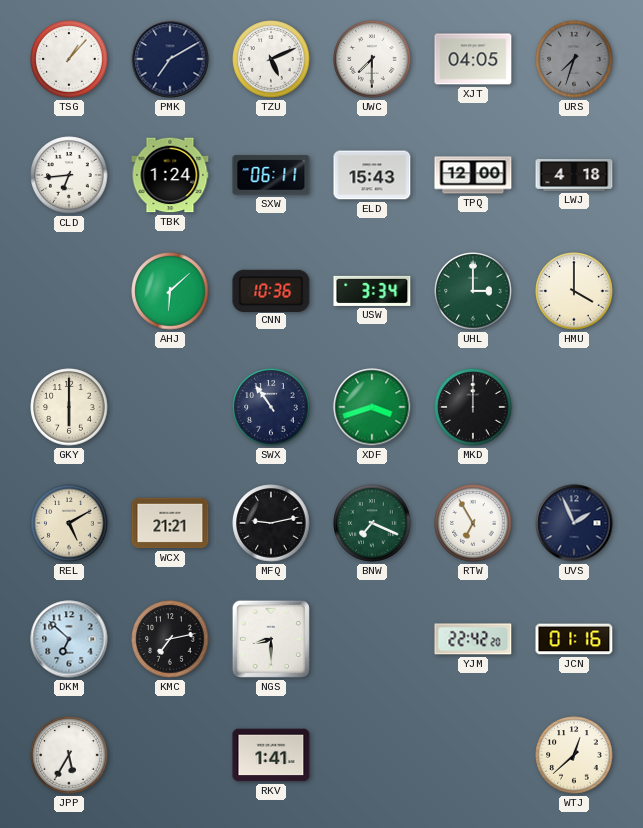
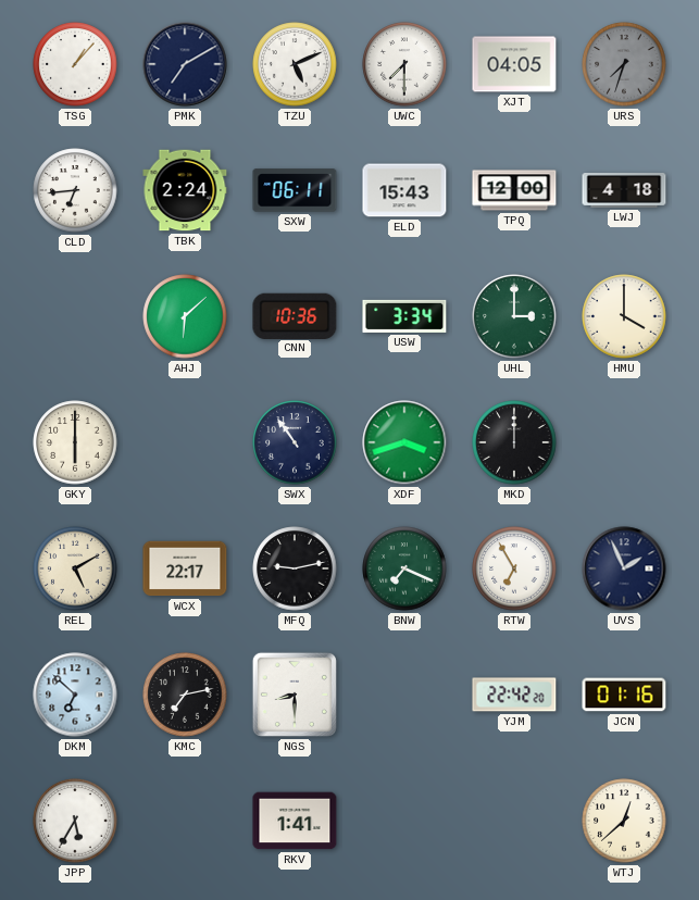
TBK: 1:24 -> 2:24
WCX: 21:21 -> 22:17
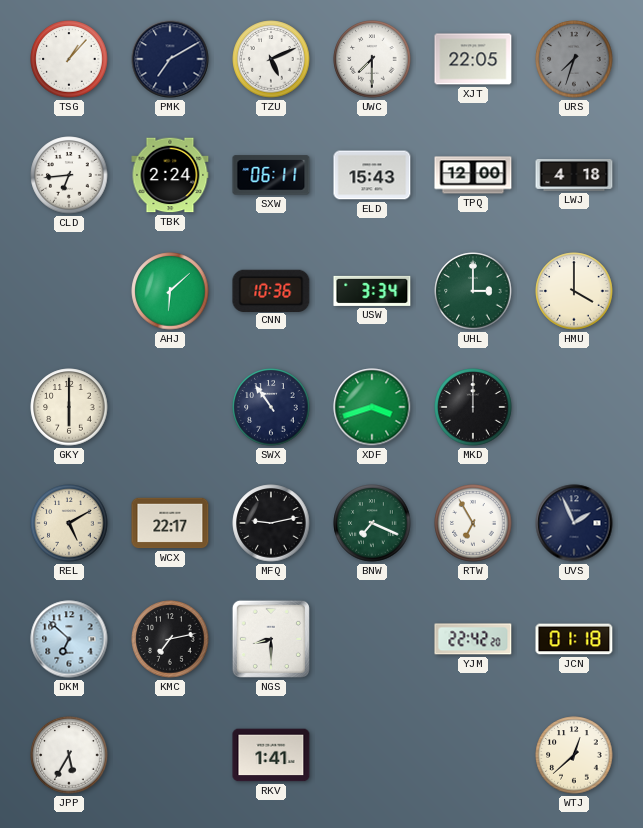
XJT: 04:05 -> 22:05
JCN: 01:16 -> 01:18
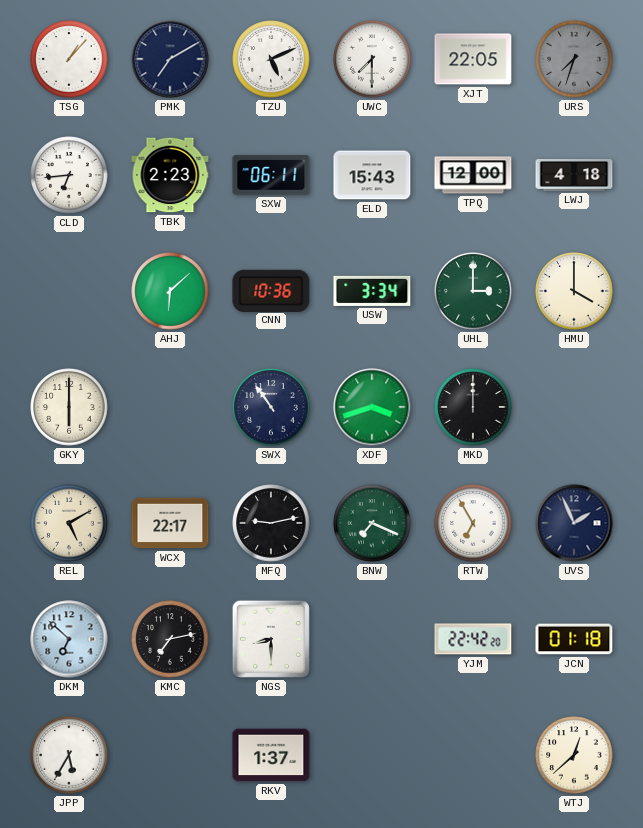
TBK: 2:24 -> 2:23
RKV: 1:41 -> 1:37
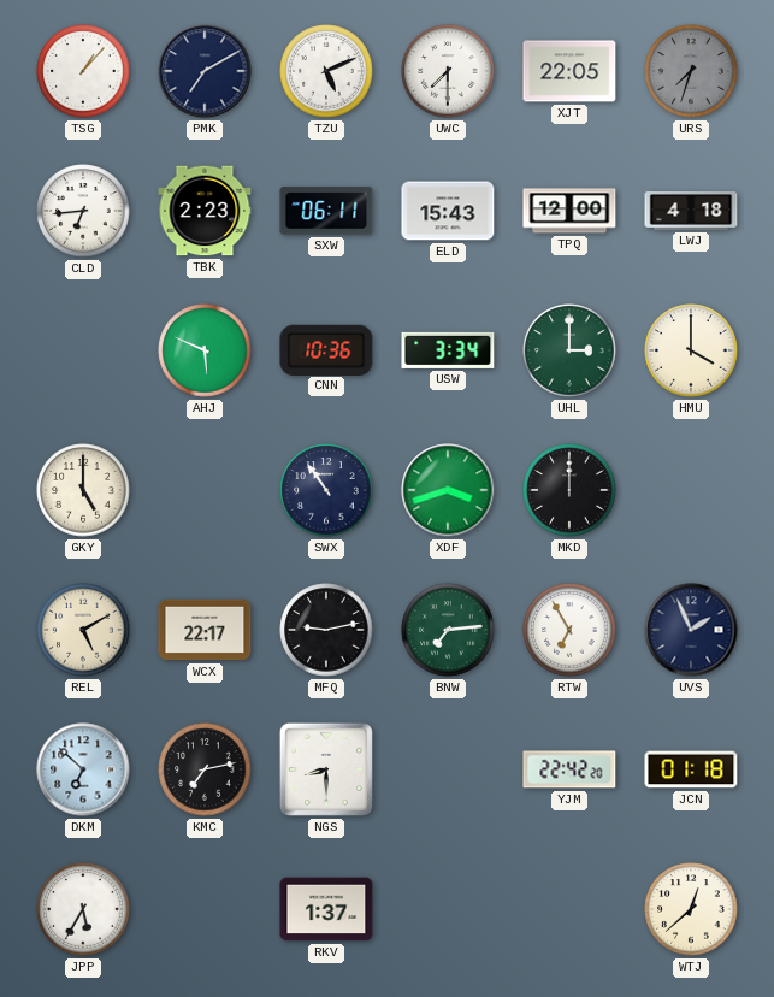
AHJ: 6:08 -> 5:49
GKY: 6:00 -> 5:00
BNW: 7:19 -> 7:14
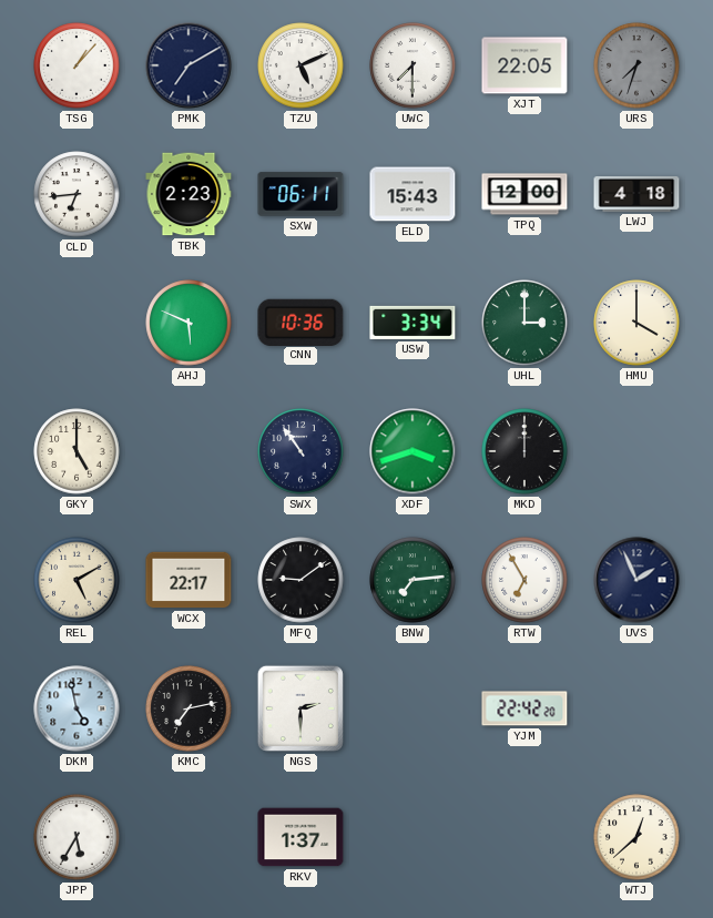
MFQ: 9:13 -> 9:09
DKM: 6:52 -> 4:58
NGS: 8:30 -> 2:30
JCN: 01:18 -> none
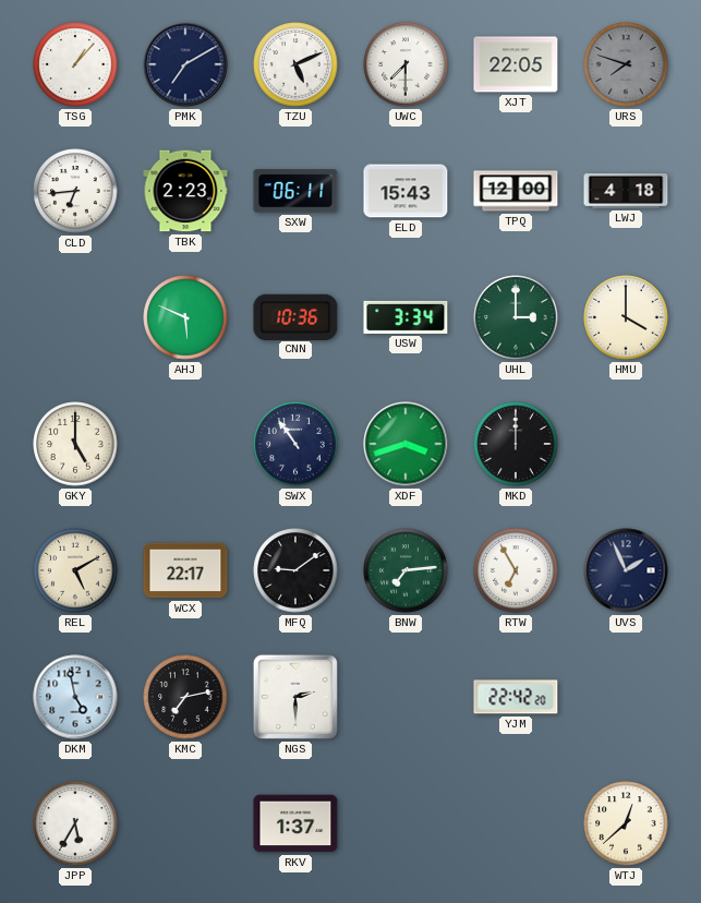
URS: 7:33 -> 7:48
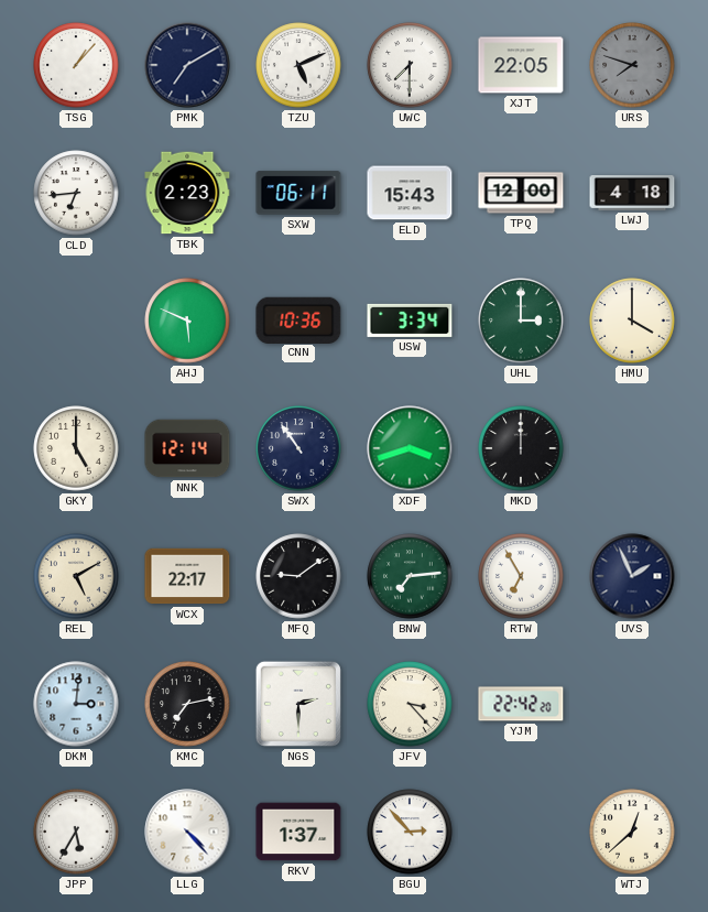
NNK: none -> 12:14
DKM: 4:58 -> 3:01
JFV: none -> 3:23
LLG: none -> 4:23
BGU: none -> 2:53
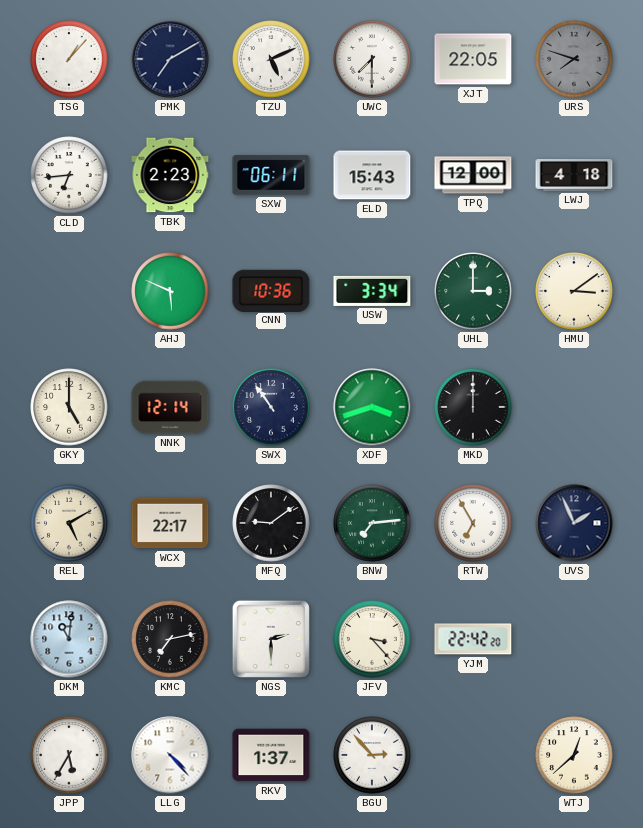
HMU: 4:00 -> 3:09
DKM: 3:01 -> 11:01
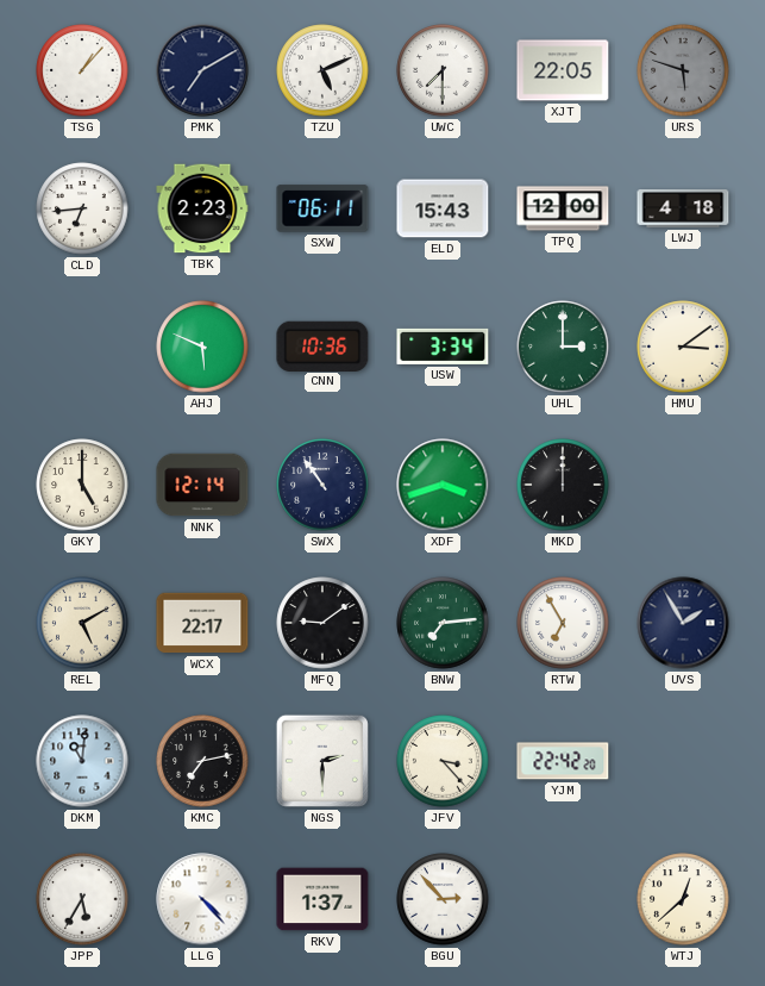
URS: 7:48 -> 5:48
UVS: 1:56 -> 1:55
